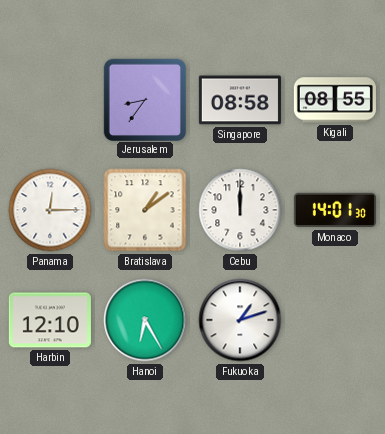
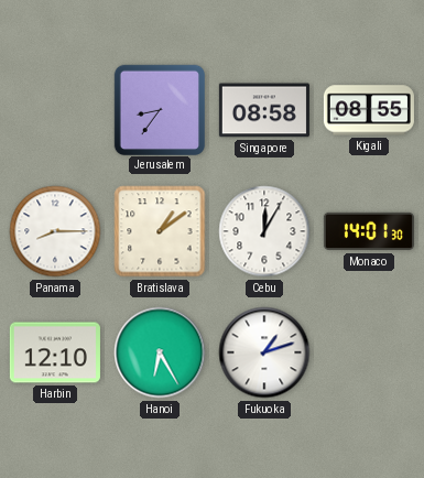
Panama: 12:15 -> 8:15
Cebu: 12:00 -> 12:05
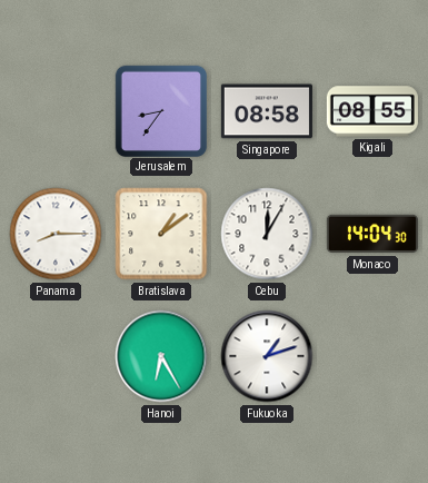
Monaco: 14:01 -> 14:04
Harbin: 12:10 -> none
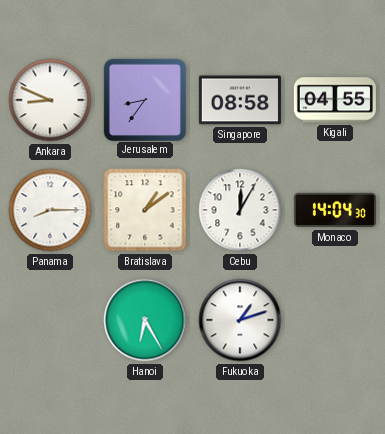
Ankara: none -> 8:49
Kigali: 08:55 -> 04:55
